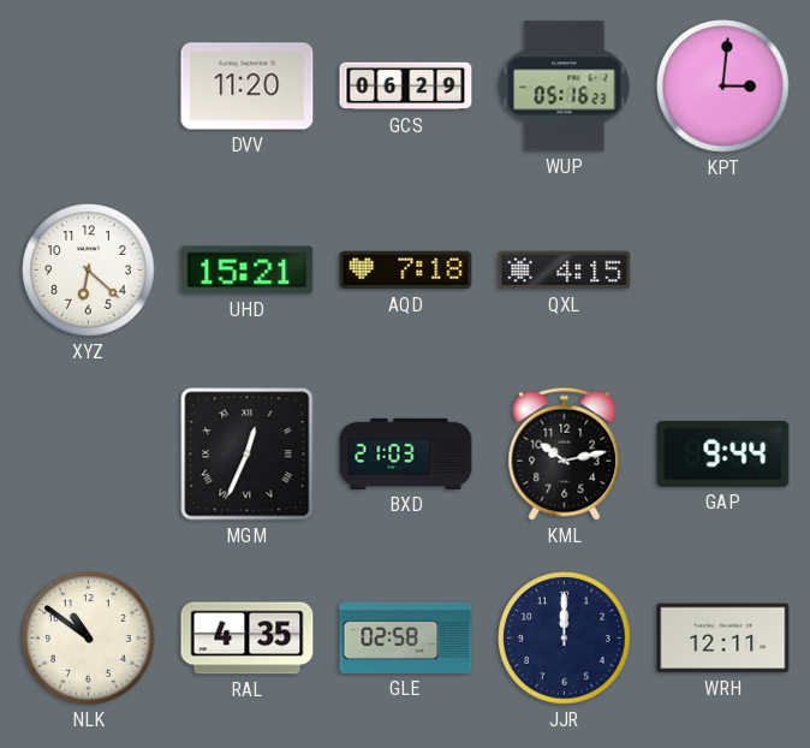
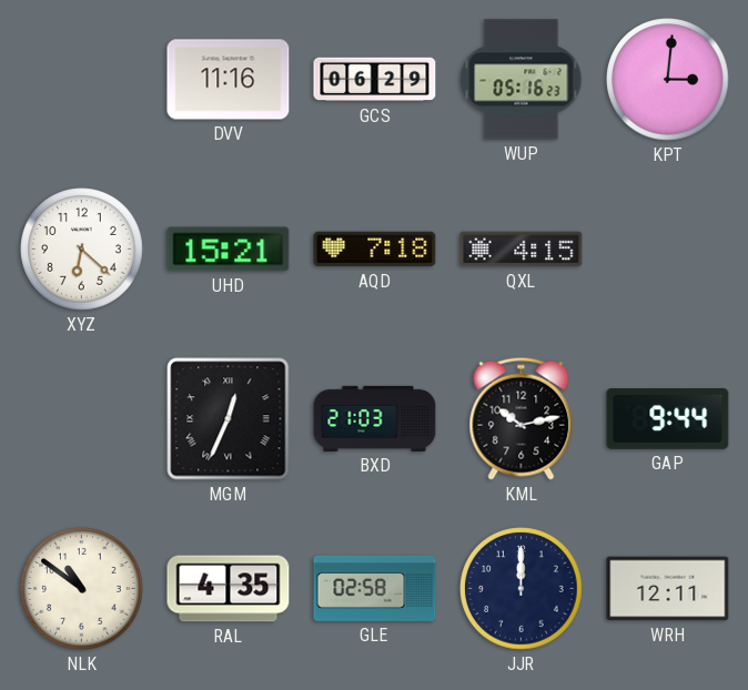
DVV: 11:20 -> 11:16
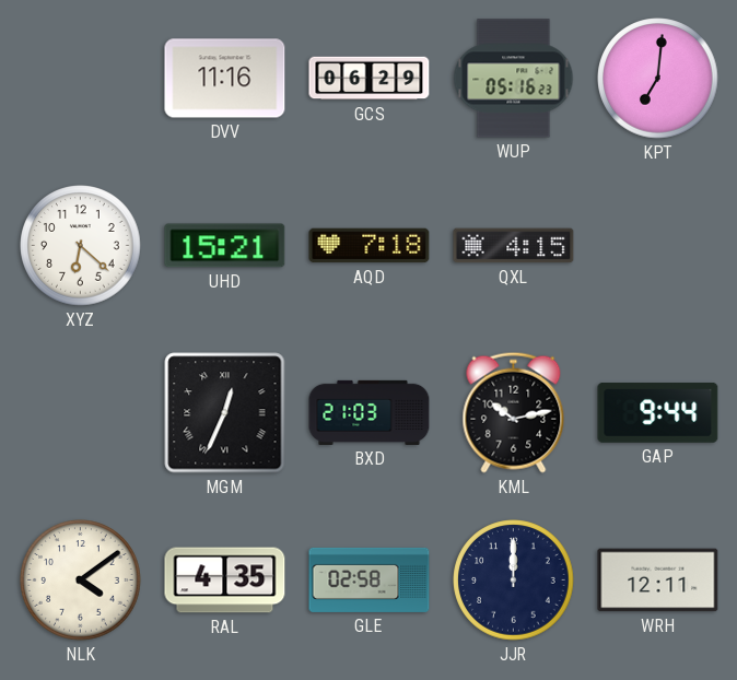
KPT: 3:01 -> 7:01
NLK: 10:51 -> 4:09
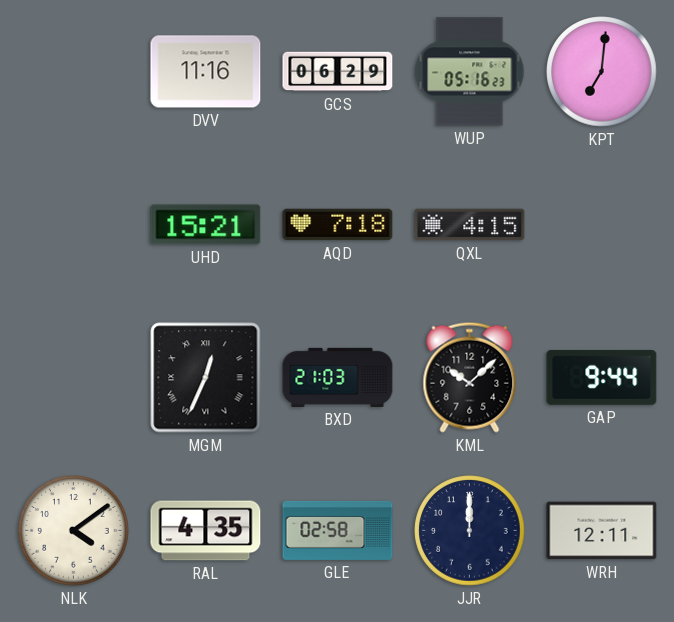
XYZ: 6:22 -> none
KML: 10:13 -> 10:08
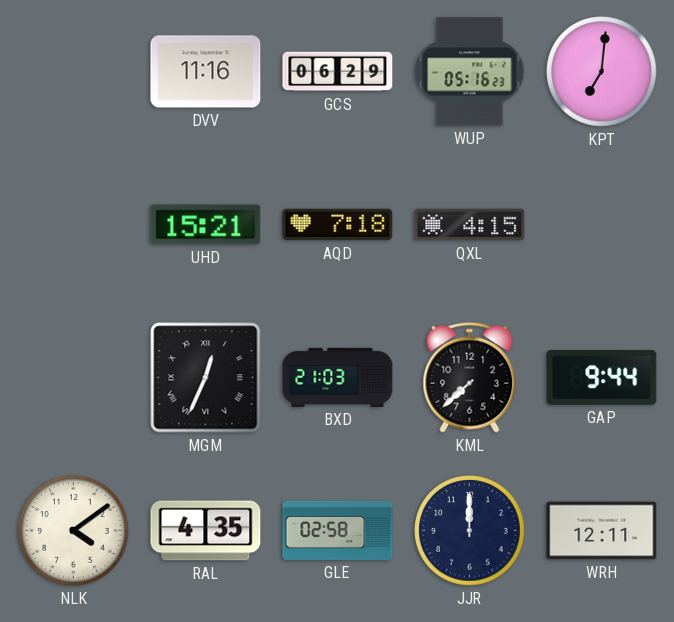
KML: 10:08 -> 7:38
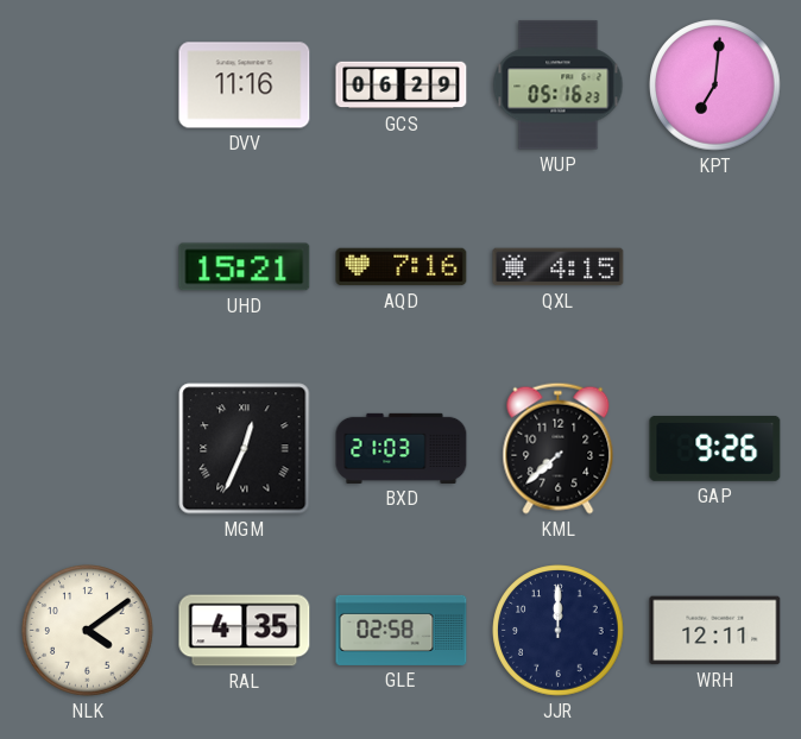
AQD: 7:18 -> 7:16
GAP: 9:44 -> 9:26
